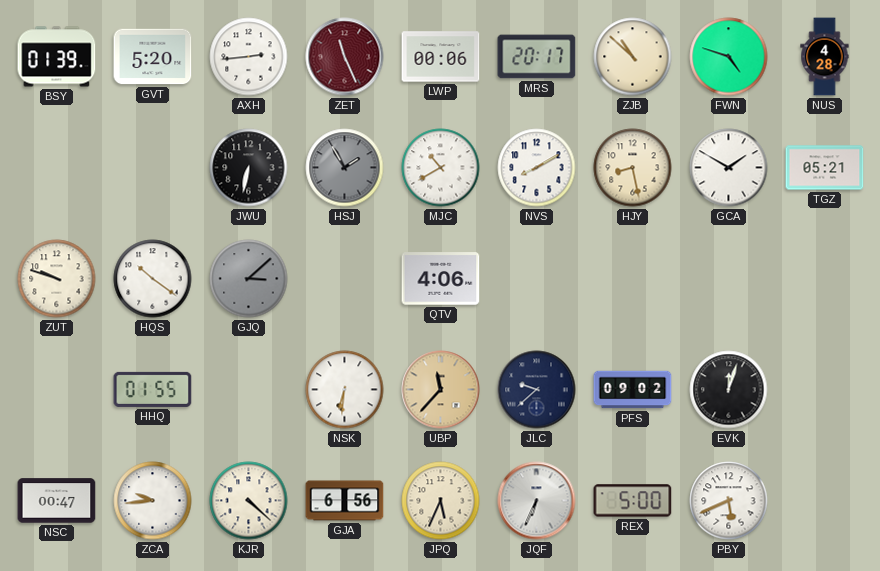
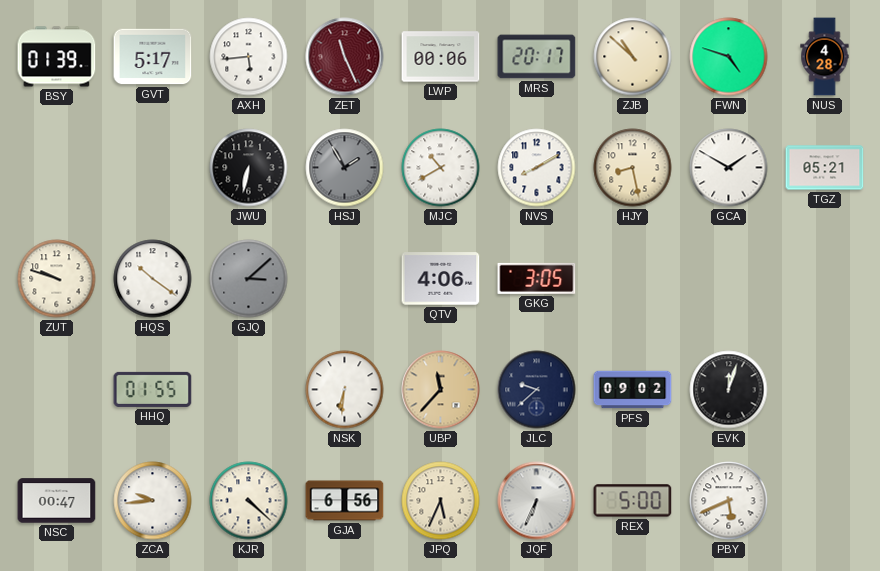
GVT: 5:20 -> 5:17
AXH: 2:44 -> 5:44
GKG: none -> 3:05
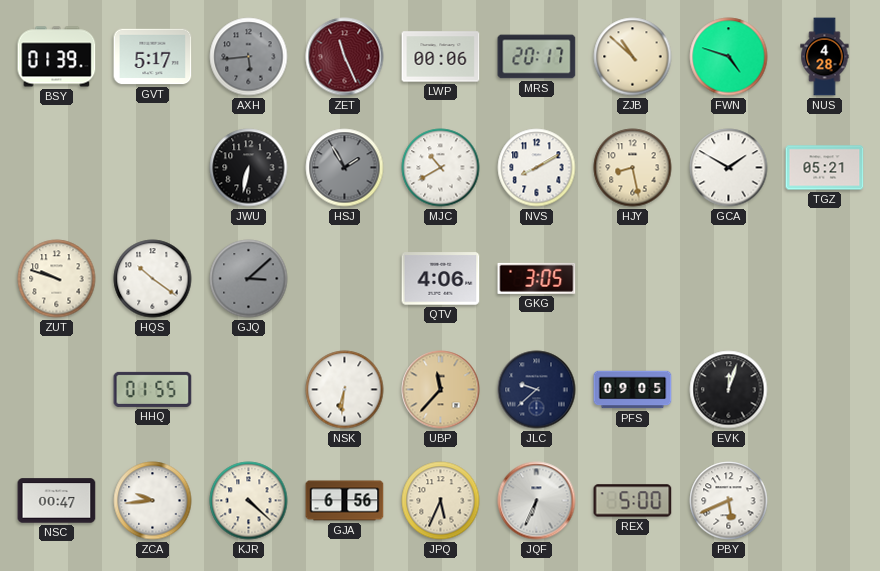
AXH dial: white -> grey
PFS: 09:02 -> 09:05
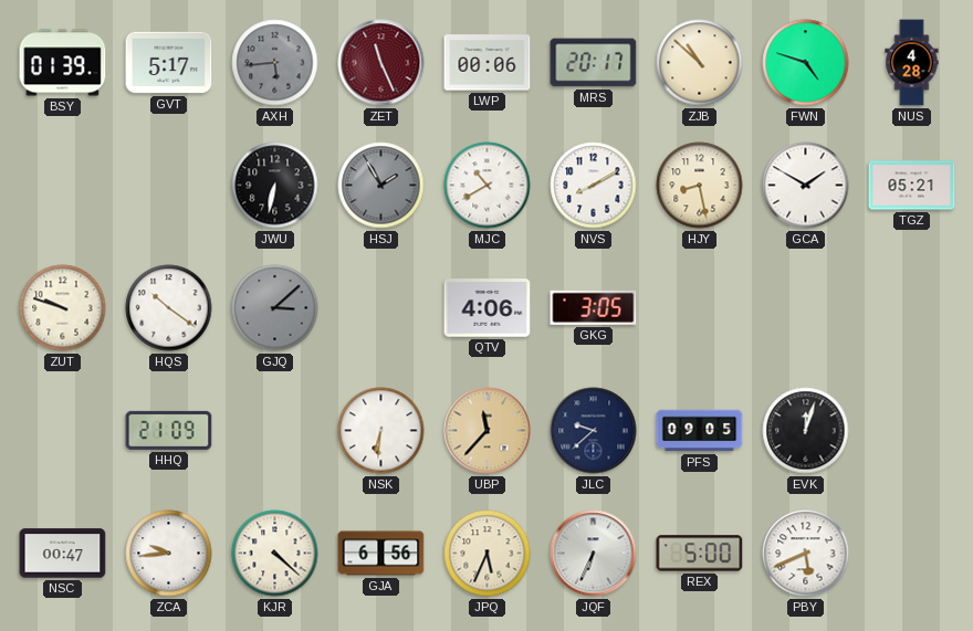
HHQ: 01:55 -> 21:09
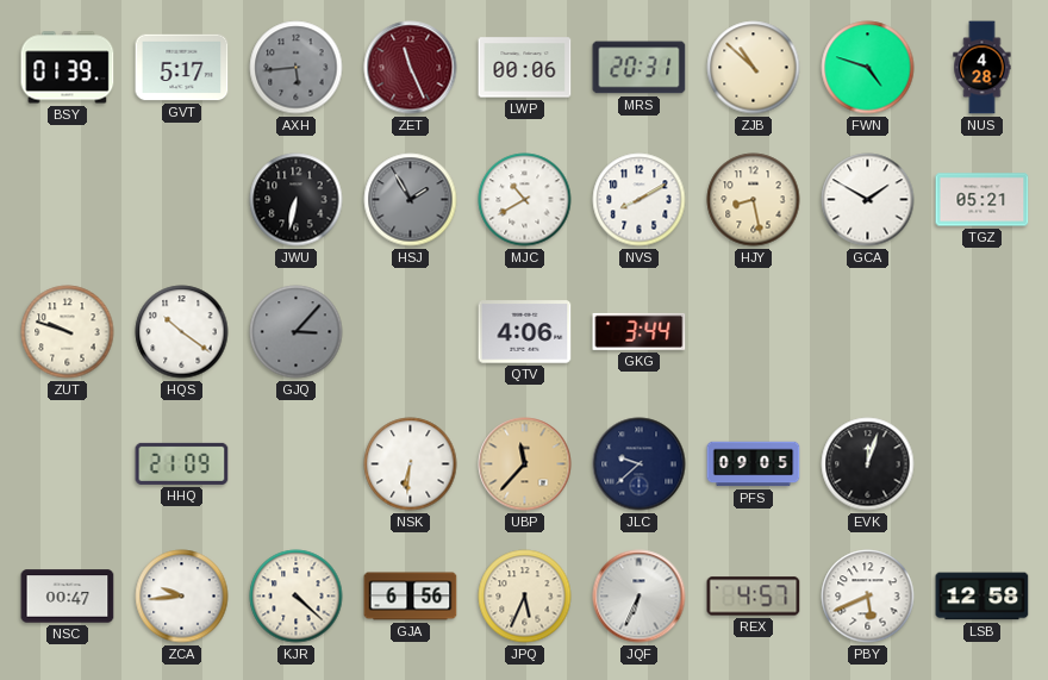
MRS: 20:17 -> 20:31
GJQ: 3:08 -> 3:07
GKG: 3:05 -> 3:44
REX: 5:00 -> 4:57
LSB: none -> 12:58
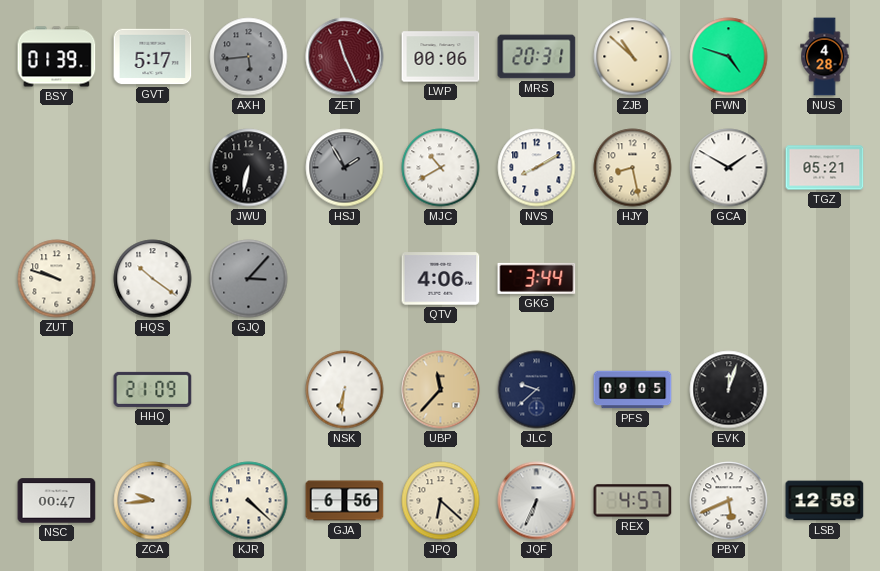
JPQ: 5:34 -> 6:22
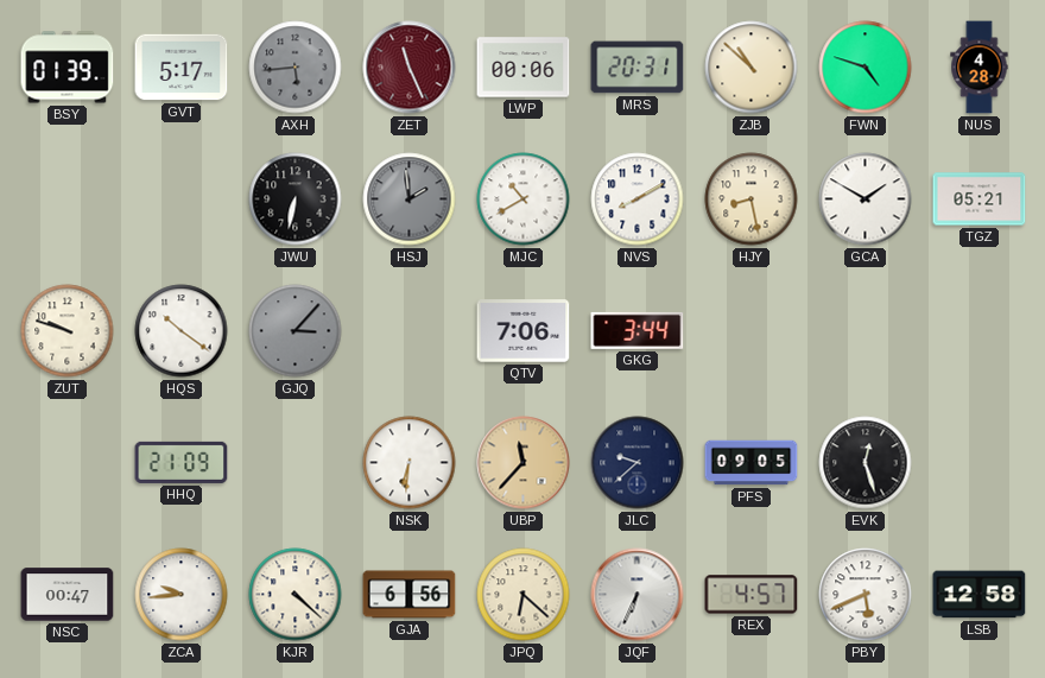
HSJ: 1:55 -> 1:59
QTV: 4:06 -> 7:06
EVK: 12:03 -> 12:27
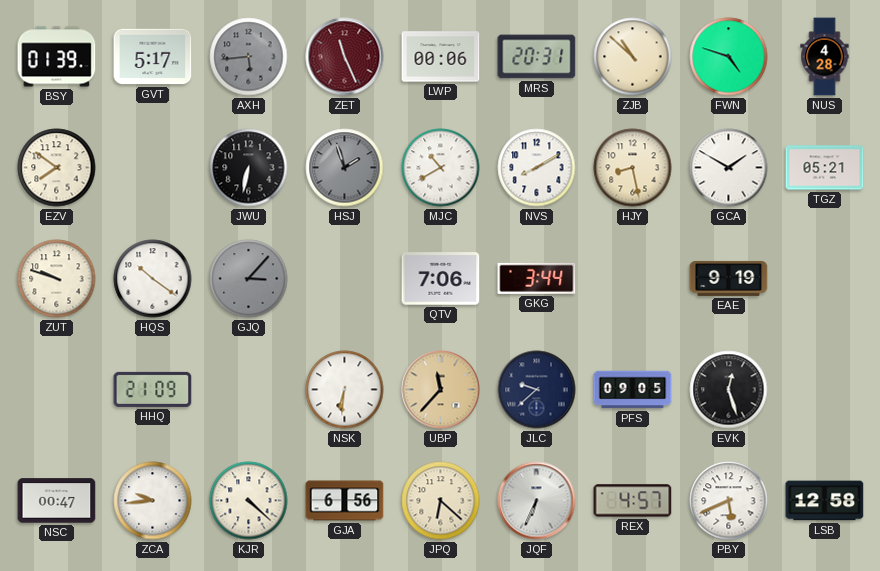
EZV: none -> 7:51
HSJ: 1:59 -> 1:57
EAE: none -> 9:19
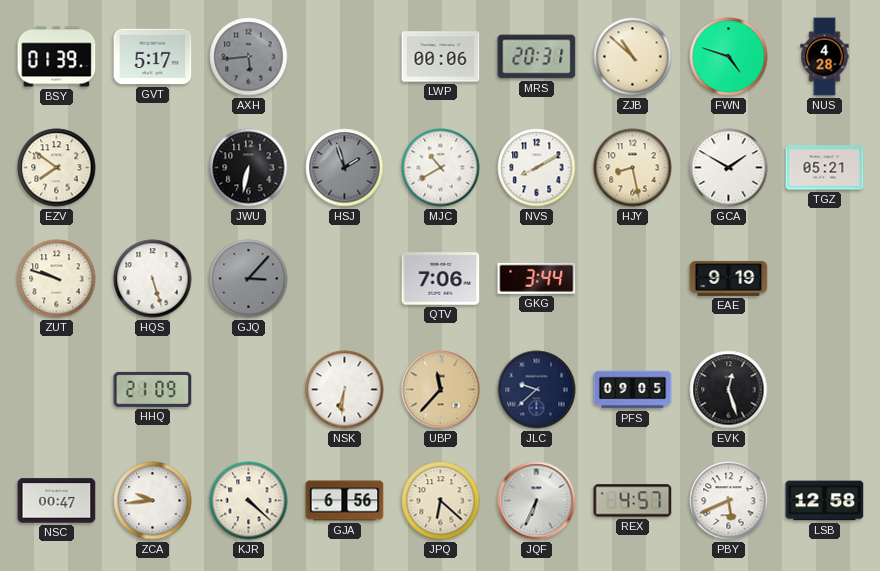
ZET: 11:26 -> none
HQS: 10:21 -> 5:27
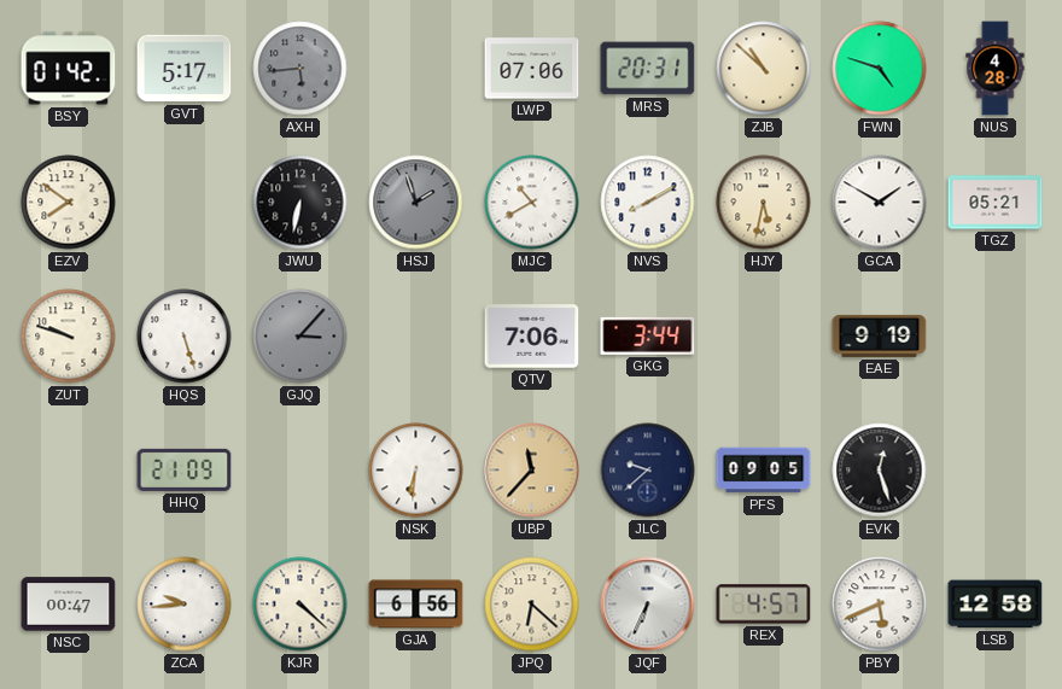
BSY: 01:39 -> 01:42
LWP: 00:06 -> 07:06
HJY: 8:28 -> 5:32
